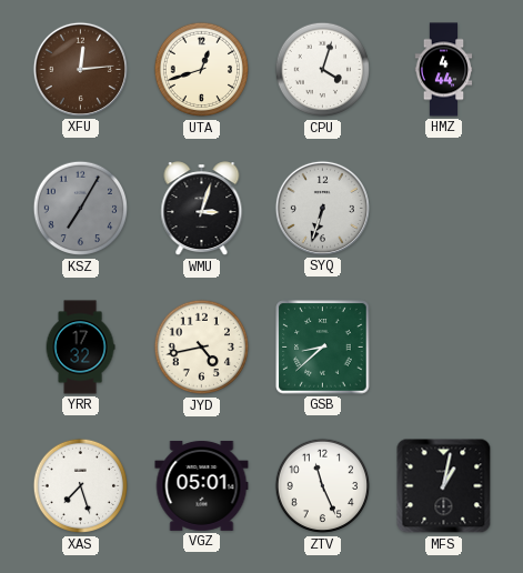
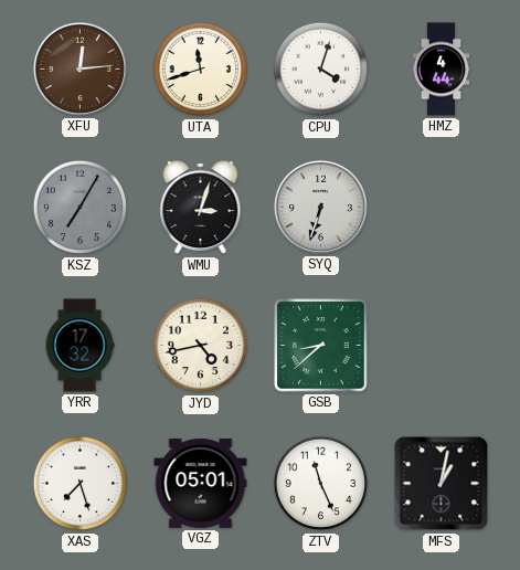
UTA: 12:42 -> 11:42
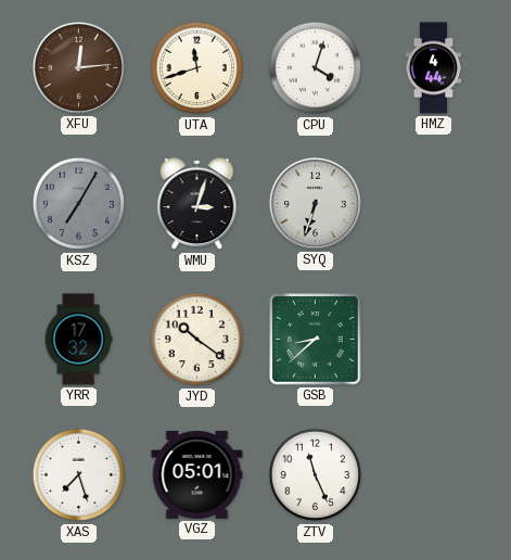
JYD: 4:43 -> 10:21
MFS: 1:02 -> none
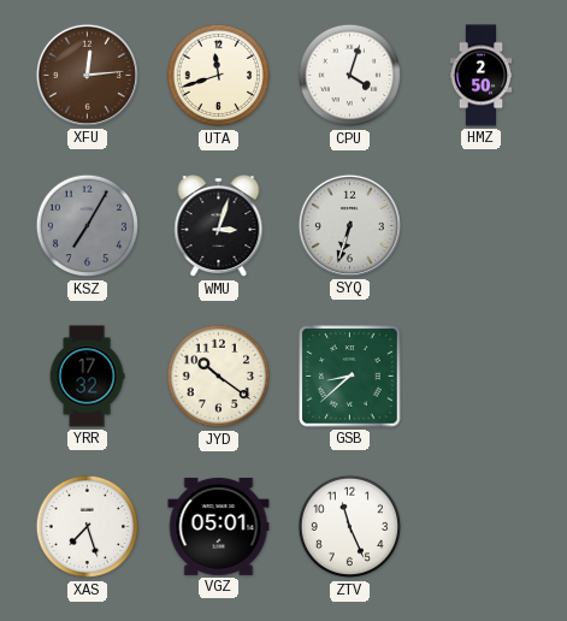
HMZ: 4:44 -> 2:50
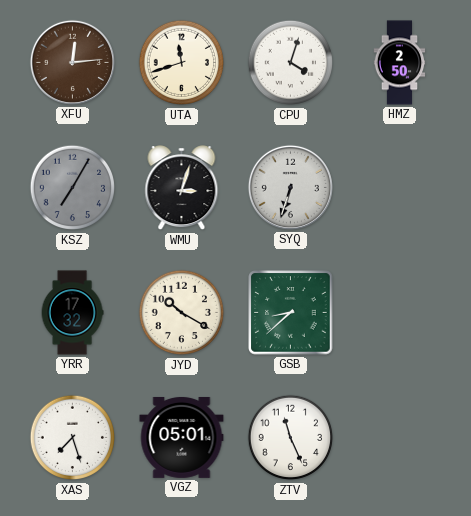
JYD: 10:21 -> 10:20
